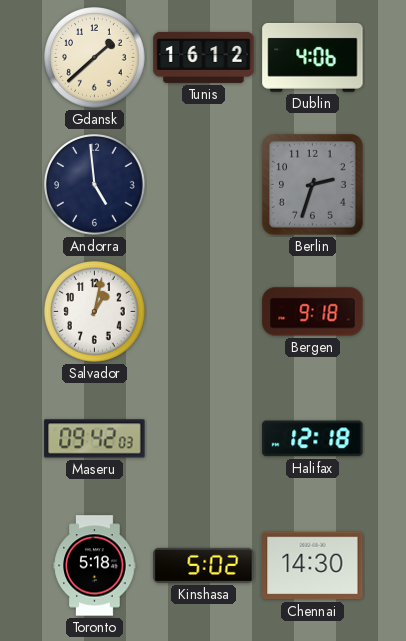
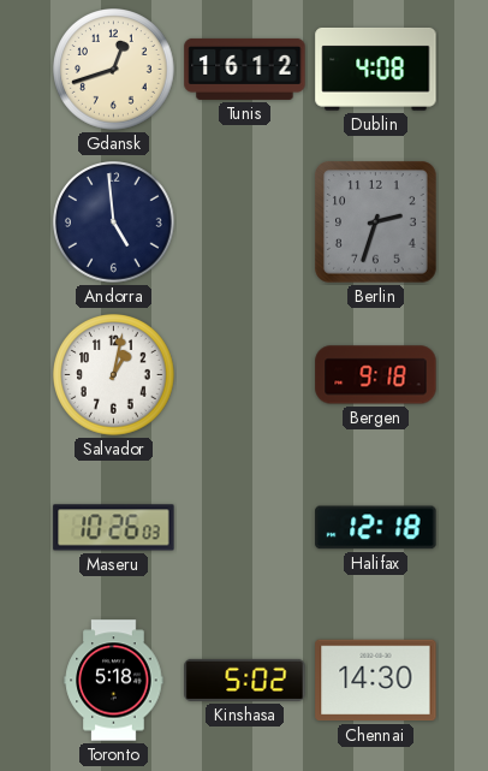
Gdansk: 1:38 -> 12:42
Dublin: 4:06 -> 4:08
Maseru: 09:42 -> 10:26
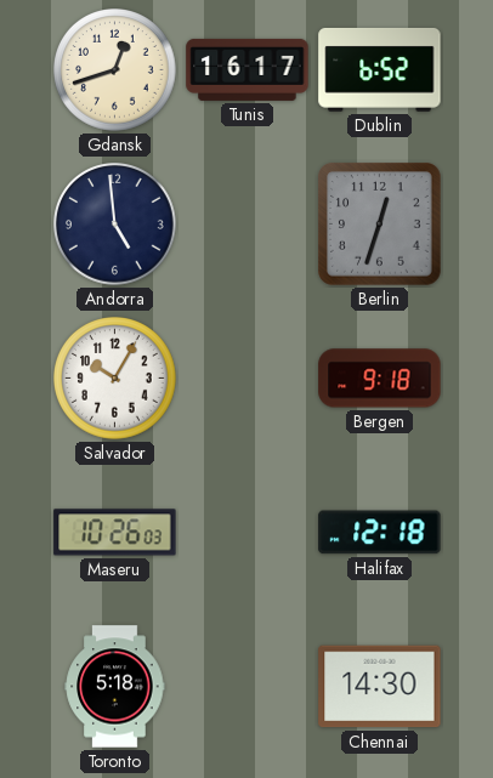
Tunis: 16:12 -> 16:17
Dublin: 4:08 -> 6:52
Berlin: 2:33 -> 12:33
Salvador: 1:02 -> 10:05
Kinshasa: 5:02 -> none
